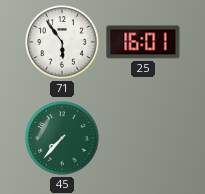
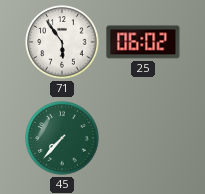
25: 16:01 -> 06:02
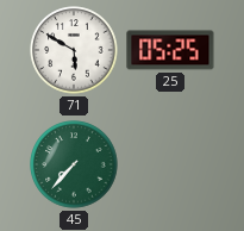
71: 5:54 -> 5:50
25: 06:02 -> 05:25
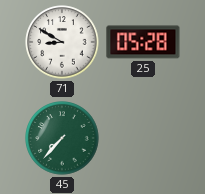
71: 5:50 -> 8:50
25: 05:25 -> 05:28
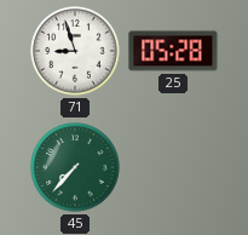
71: 8:50 -> 8:57
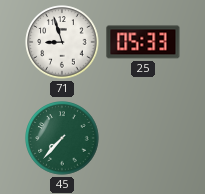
25: 05:28 -> 05:33
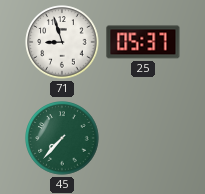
25: 05:33 -> 05:37
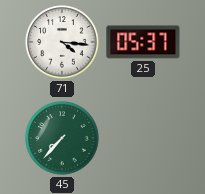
71: 8:57 -> 4:16
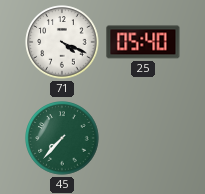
71: 4:16 -> 4:19
25: 05:37 -> 05:40
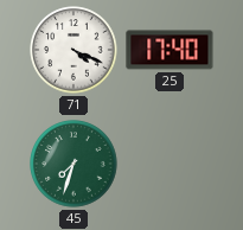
25: 05:40 -> 17:40
45: 7:37 -> 7:33
